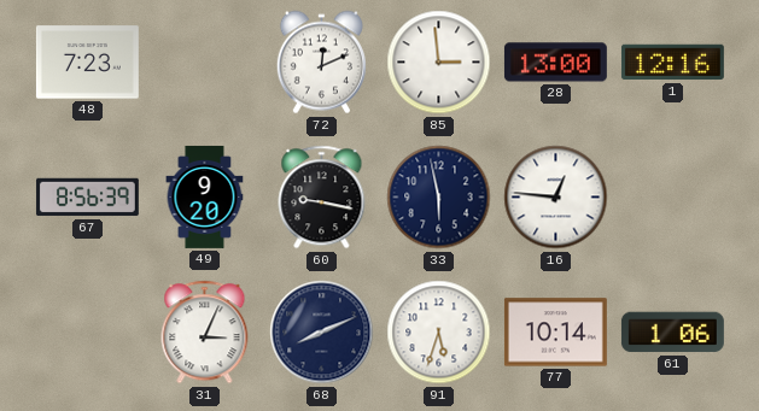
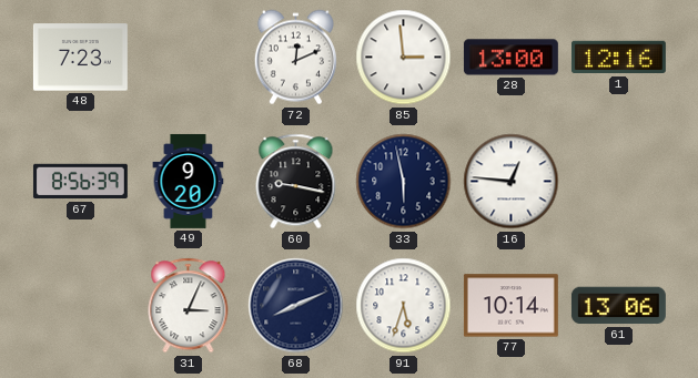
61: 1:06 -> 13:06
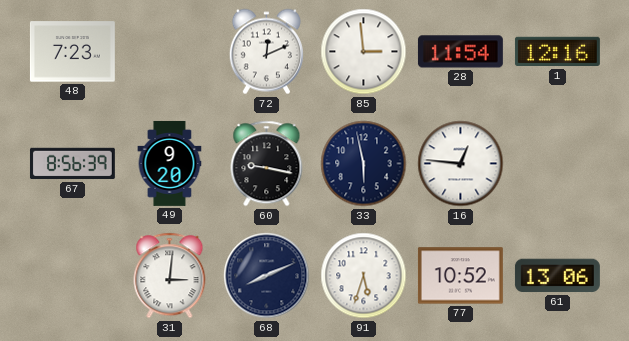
28: 13:00 -> 11:54
31: 3:04 -> 3:01
77: 10:14 -> 10:52
